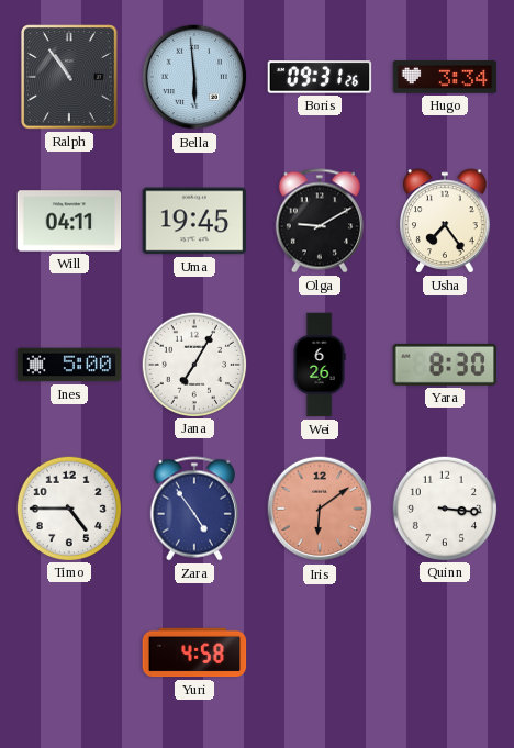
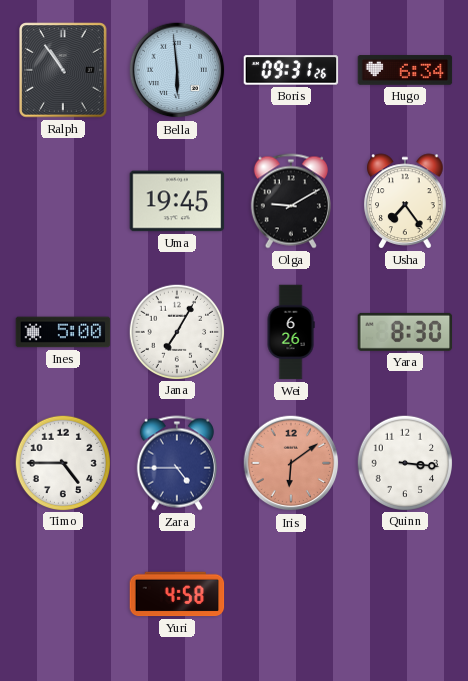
Hugo: 3:34 -> 6:34
Will: 04:11 -> none
Zara: 4:54 -> 4:45
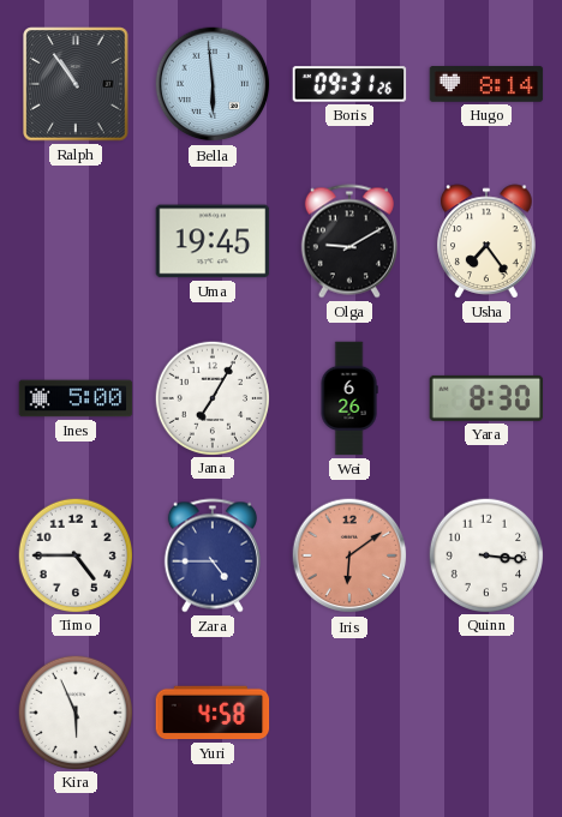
Hugo: 6:34 -> 8:14
Kira: none -> 5:56
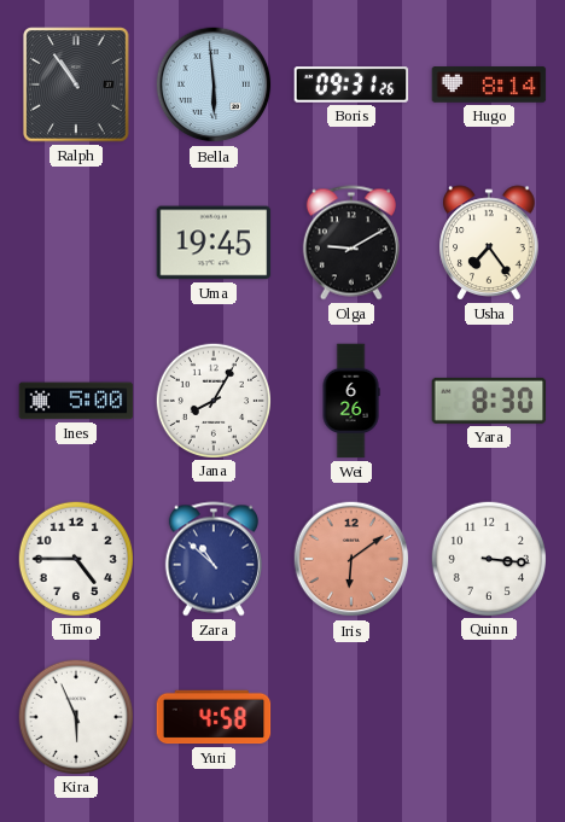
Jana: 7:05 -> 8:05
Zara: 4:45 -> 10:52
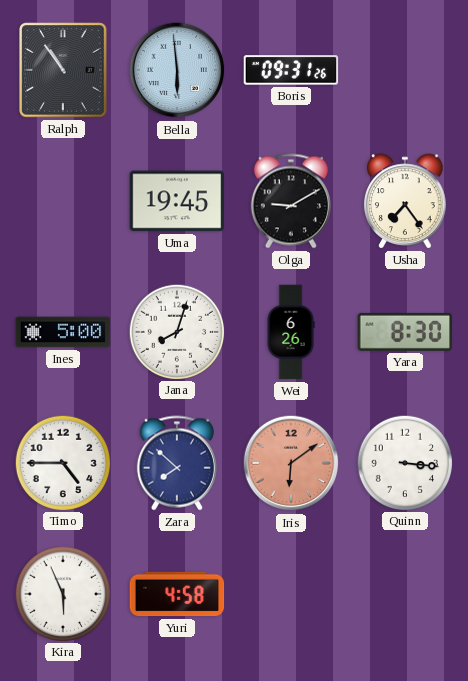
Hugo: 8:14 -> none
Jana: 8:05 -> 8:03
Zara: 10:52 -> 7:52
